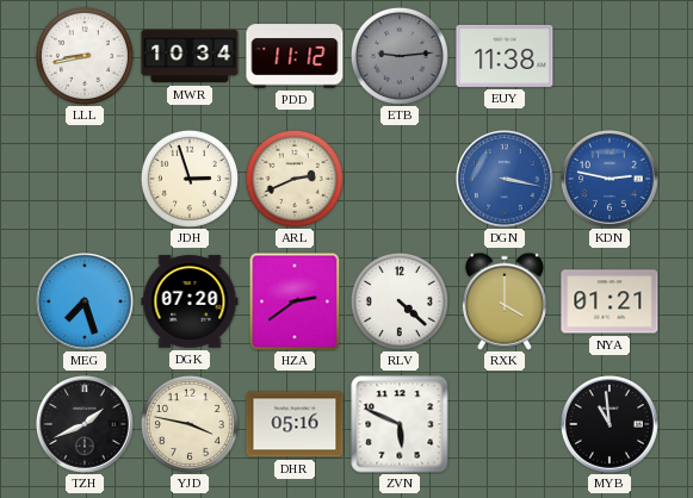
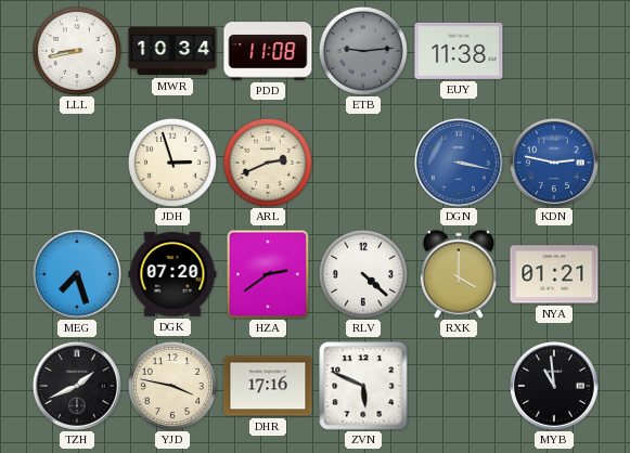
PDD: 11:12 -> 11:08
DHR: 05:16 -> 17:16
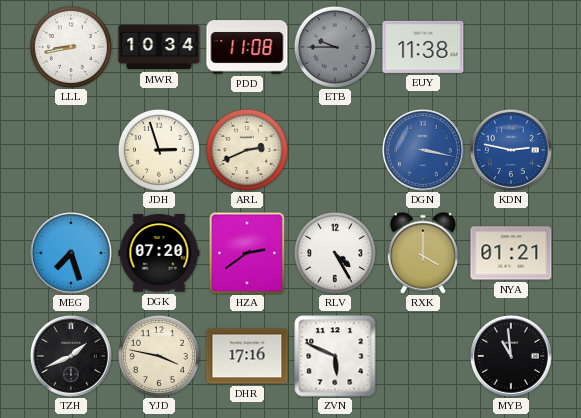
ETB: 9:14 -> 9:45
RLV: 4:22 -> 4:25
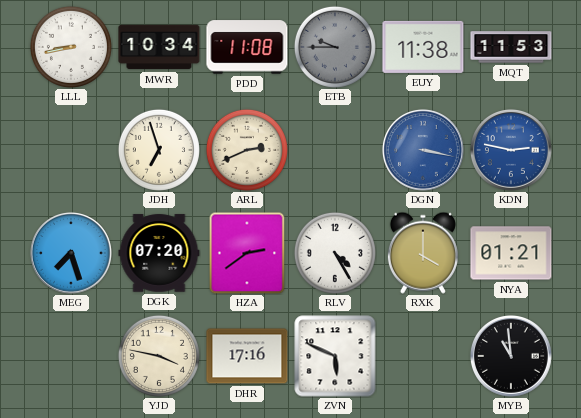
MQT: none -> 11:53
JDH: 2:57 -> 6:57
TZH: 1:41 -> none
